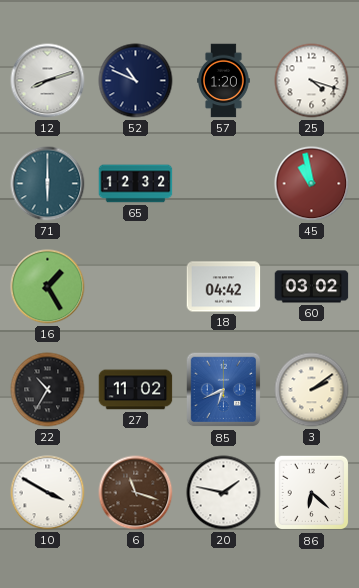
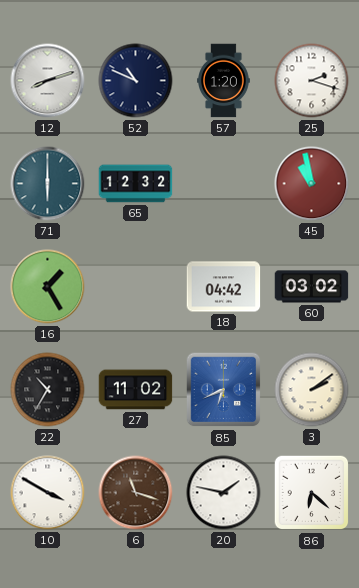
25: 4:18 -> 2:18
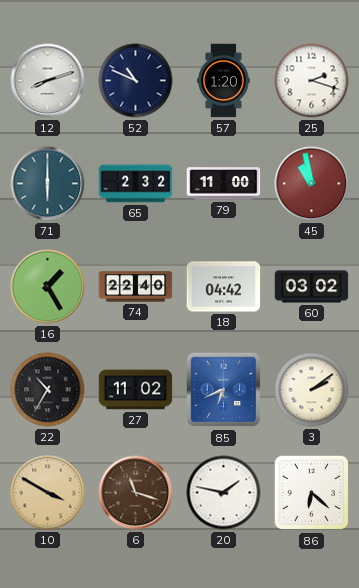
65: 12:32 -> 2:32
79: none -> 11:00
74: none -> 22:40
10 dial: white -> champagne
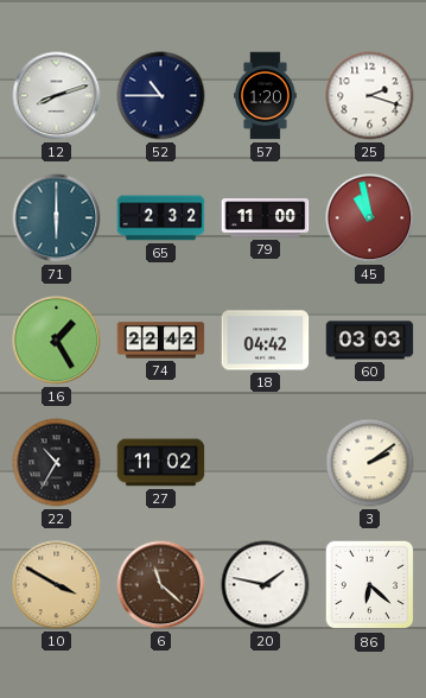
52: 10:49 -> 10:45
74: 22:40 -> 22:42
60: 03:02 -> 03:03
85: 6:41 -> none
6: 11:18 -> 11:22
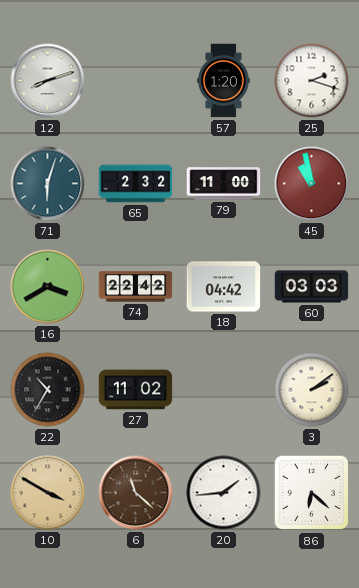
52: 10:45 -> none
71: 6:00 -> 6:03
16: 1:25 -> 3:40
20: 1:47 -> 1:44
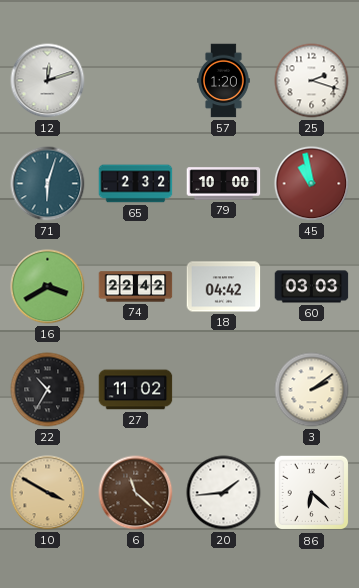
12: 8:12 -> 12:12
79: 11:00 -> 10:00
